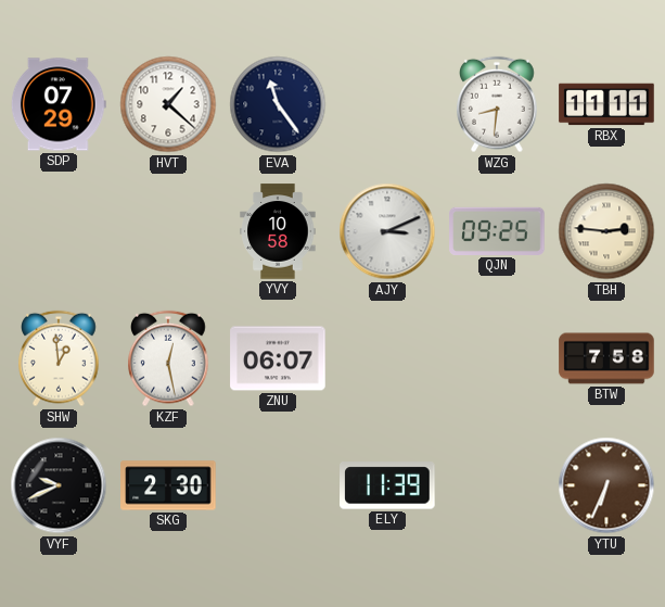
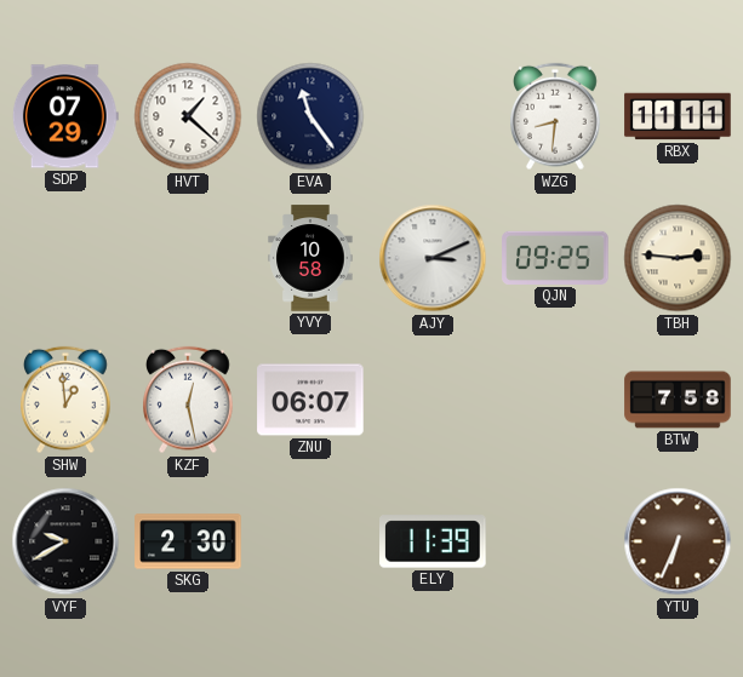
VYF: 9:41 -> 9:40
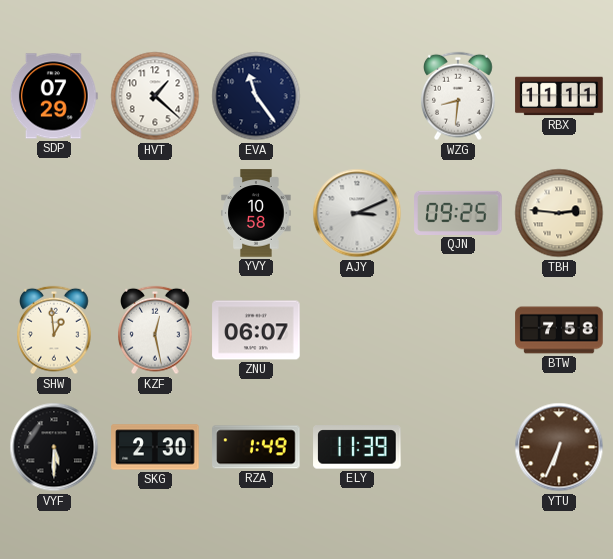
VYF: 9:40 -> 5:30
RZA: none -> 1:49
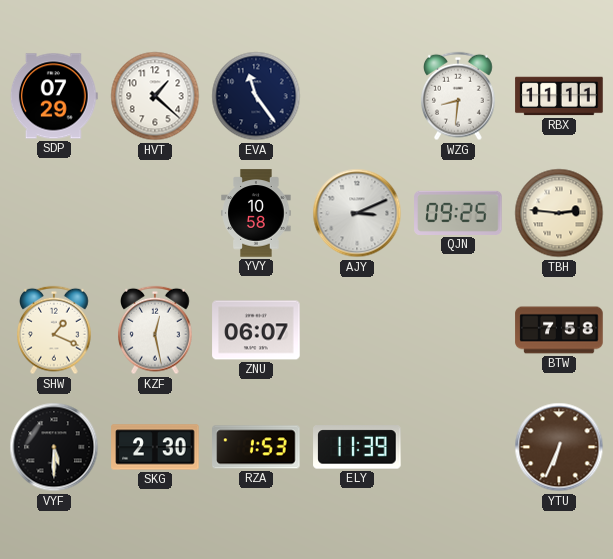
SHW: 12:59 -> 1:19
RZA: 1:49 -> 1:53
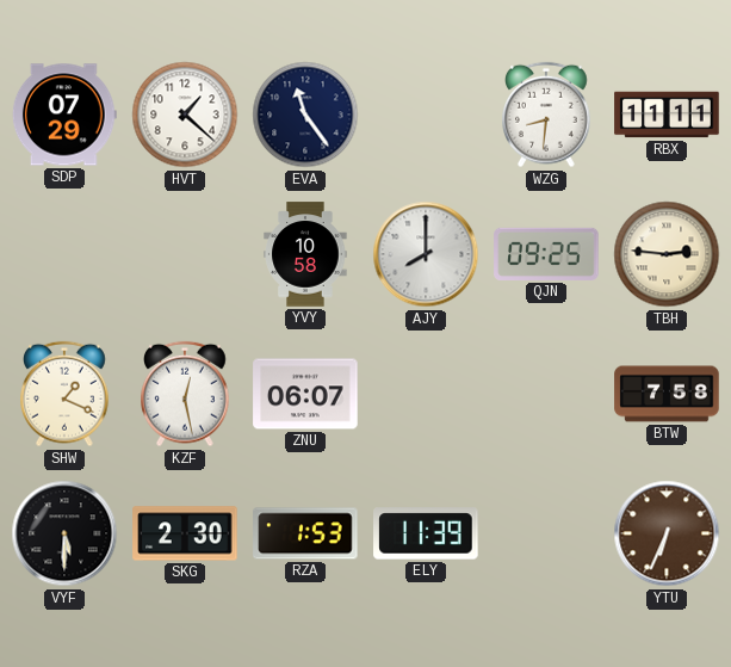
AJY: 3:11 -> 8:00
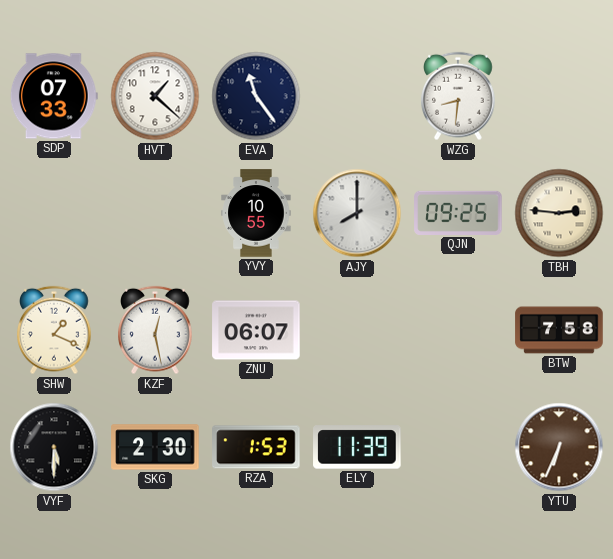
SDP: 07:29 -> 07:33
RBX: 11:11 -> none
YVY: 10:58 -> 10:55
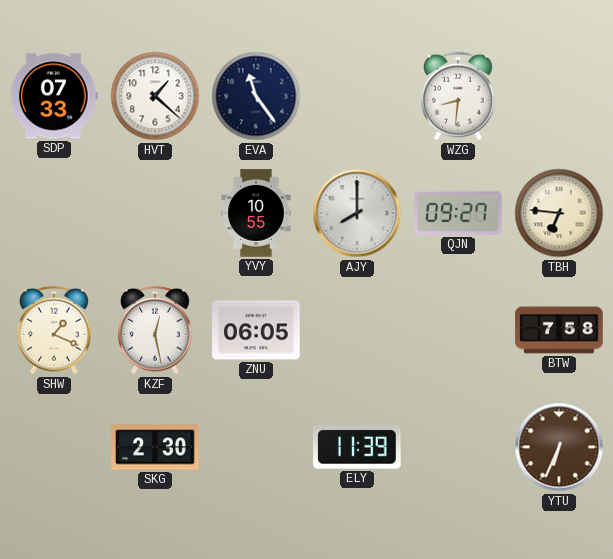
QJN: 09:25 -> 09:27
TBH: 2:46 -> 6:46
ZNU: 06:07 -> 06:05
VYF: 5:30 -> none
RZA: 1:53 -> none
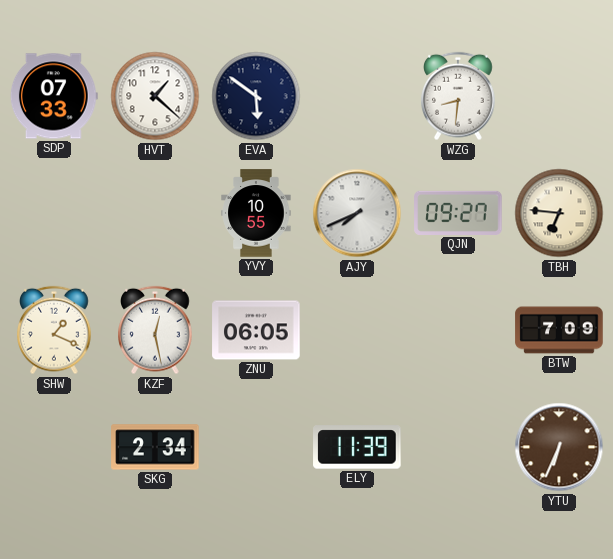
EVA: 11:24 -> 5:51
AJY: 8:00 -> 7:41
BTW: 7:58 -> 7:09
SKG: 2:30 -> 2:34
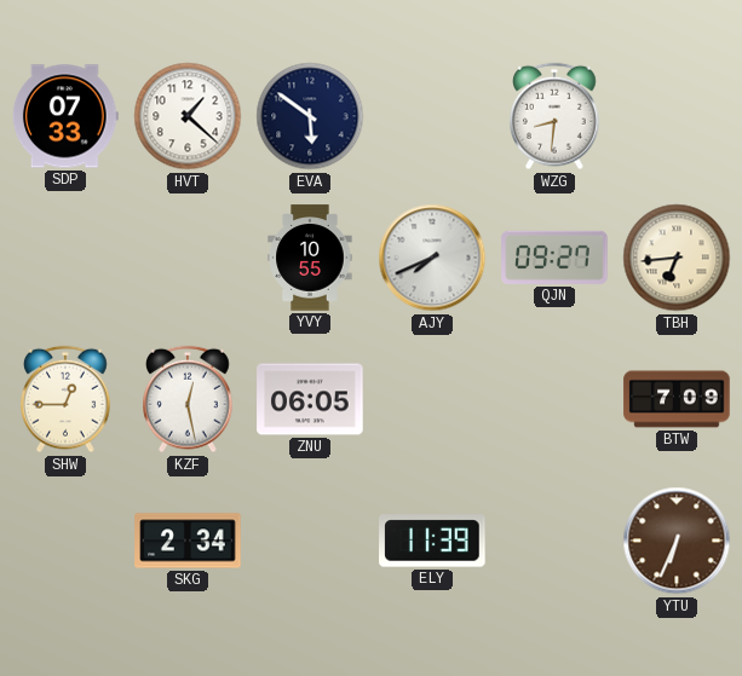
TBH: 6:46 -> 6:44
SHW: 1:19 -> 12:45
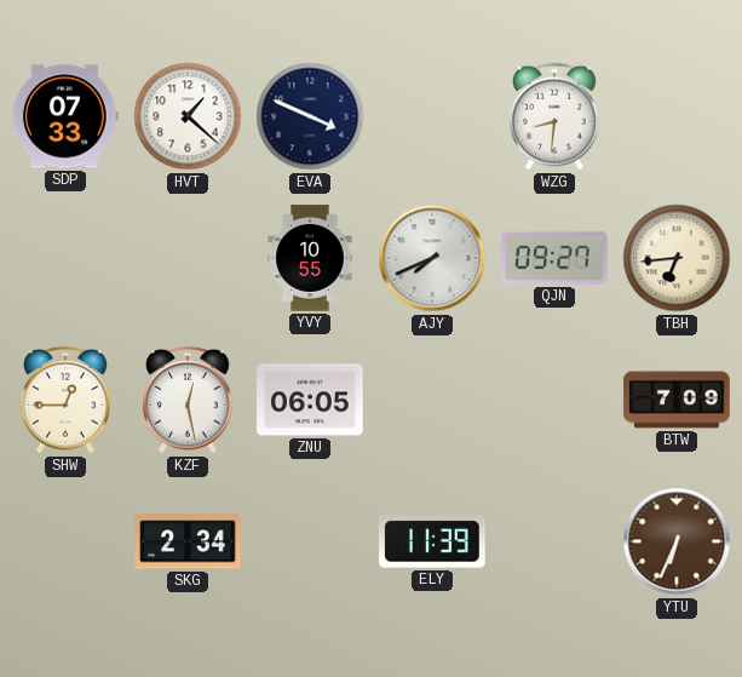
EVA: 5:51 -> 3:49
